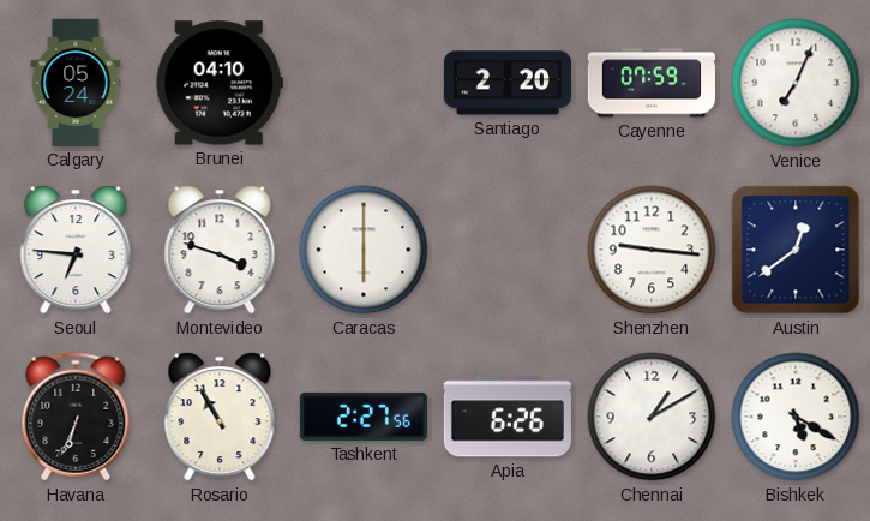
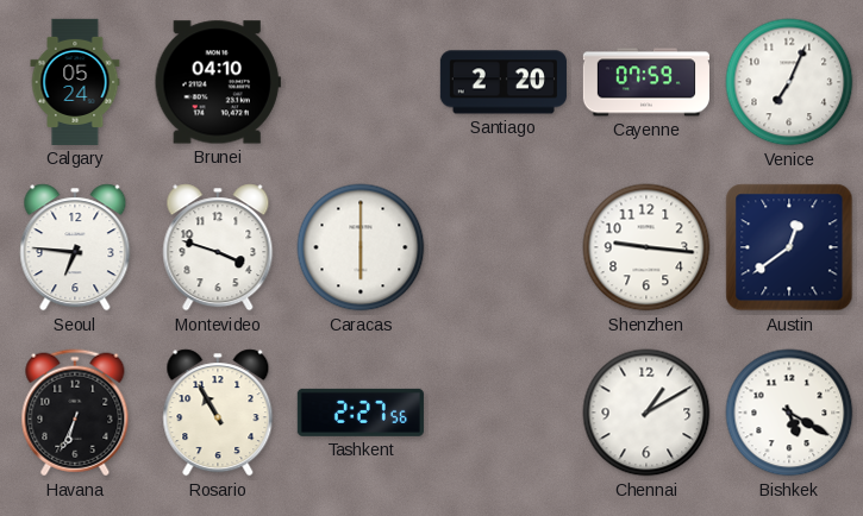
Apia: 6:26 -> none
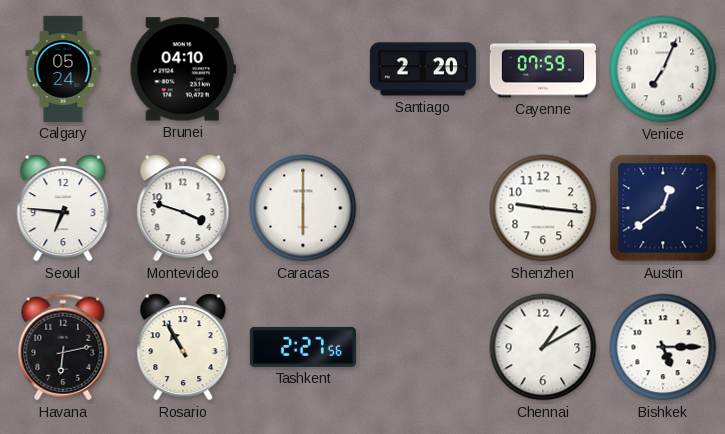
Havana: 6:34 -> 6:13
Bishkek: 5:20 -> 5:15
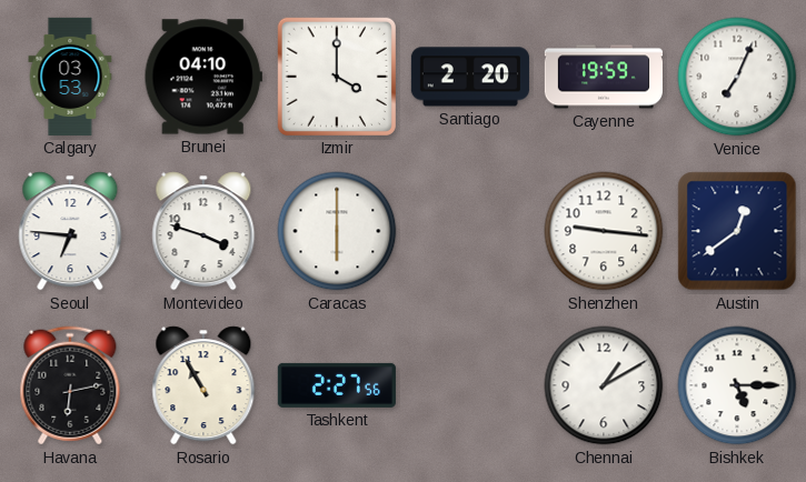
Calgary: 05:24 -> 03:53
Izmir: none -> 4:00
Cayenne: 07:59 -> 19:59
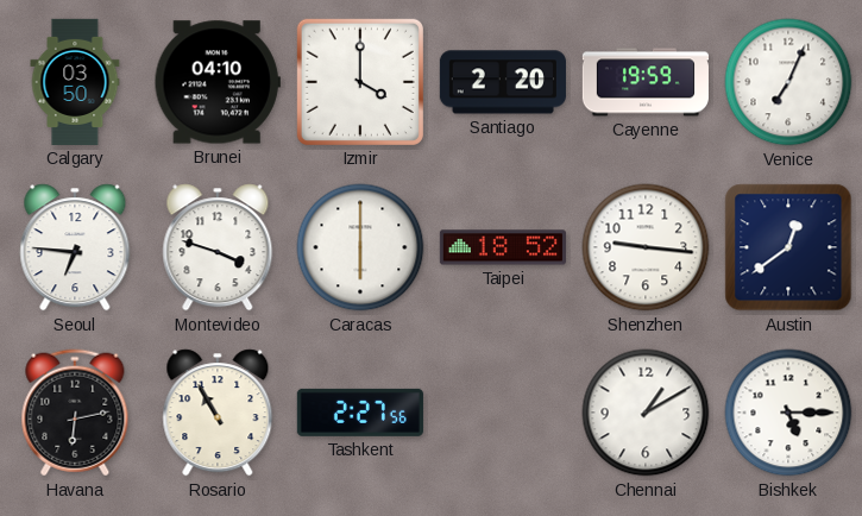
Calgary: 03:53 -> 03:50
Taipei: none -> 18:52
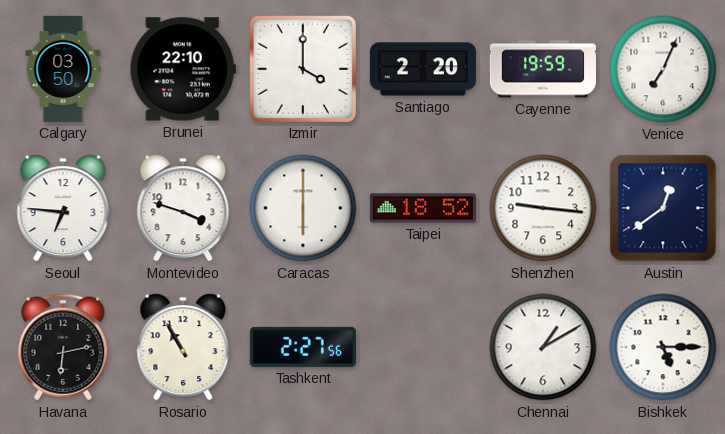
Brunei: 04:10 -> 22:10
